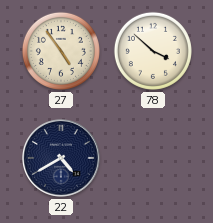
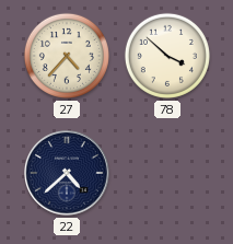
27: 4:54 -> 4:37
22: 4:40 -> 4:38
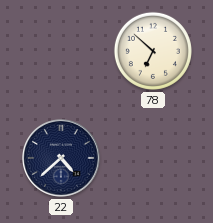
27: 4:37 -> none
78: 3:52 -> 6:52
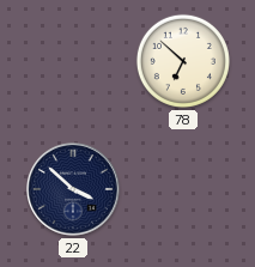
22: 4:38 -> 3:52
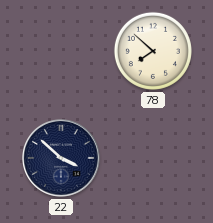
78: 6:52 -> 7:52
